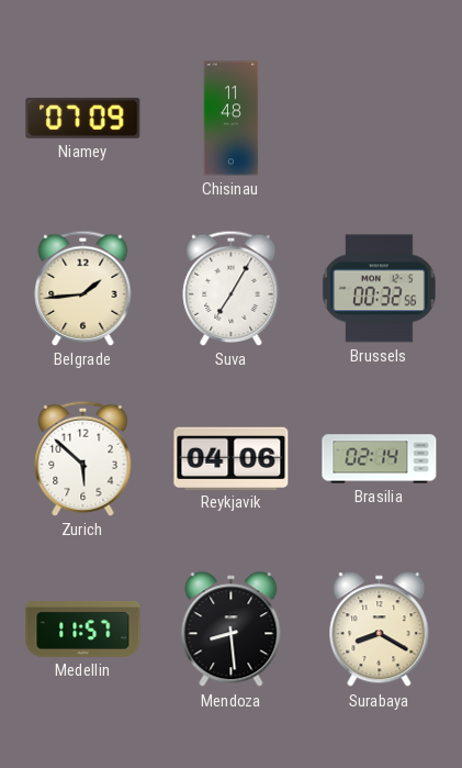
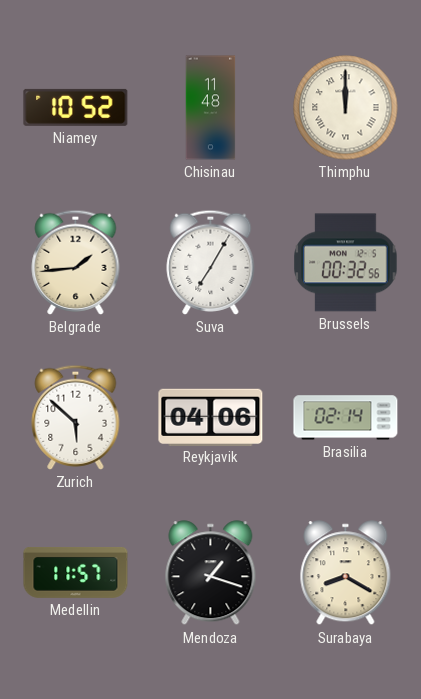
Niamey: 07:09 -> 10:52
Thimphu: none -> 12:00
Mendoza: 8:29 -> 1:18
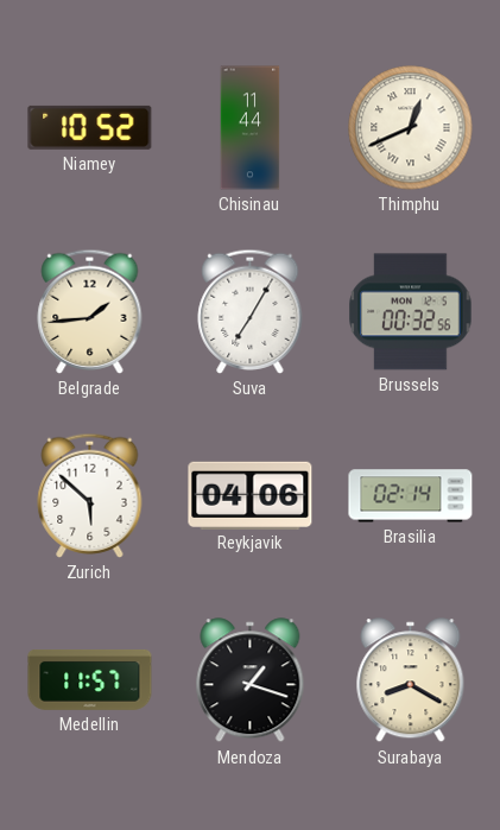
Chisinau: 11:48 -> 11:44
Thimphu: 12:00 -> 12:41
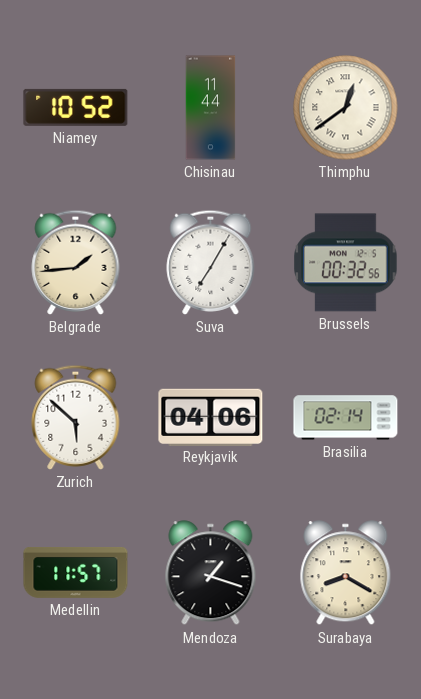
Thimphu: 12:41 -> 12:39
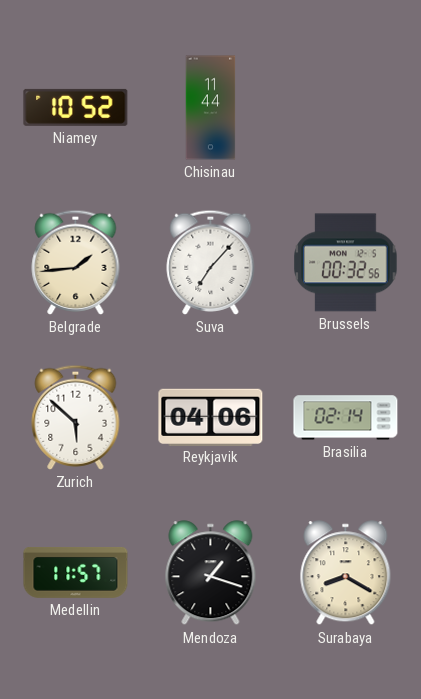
Thimphu: 12:39 -> none
Suva: 7:05 -> 7:07
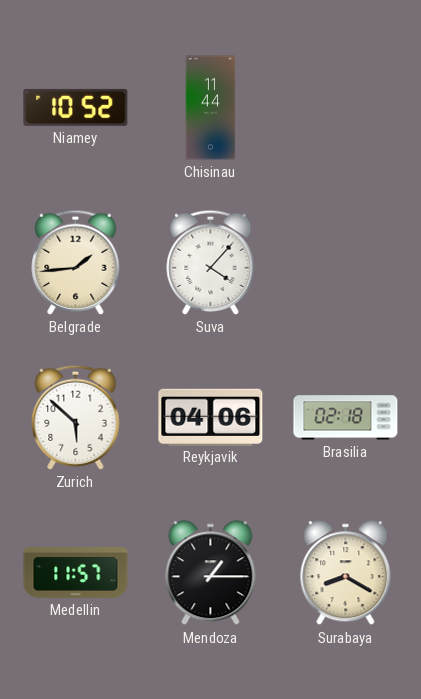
Suva: 7:07 -> 4:07
Brussels: 00:32 -> none
Brasilia: 02:14 -> 02:18
Mendoza: 1:18 -> 1:15
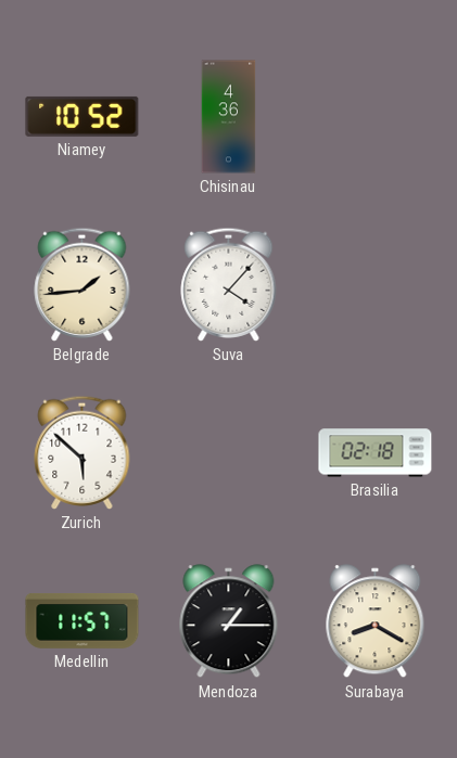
Chisinau: 11:44 -> 4:36
Reykjavik: 04:06 -> none
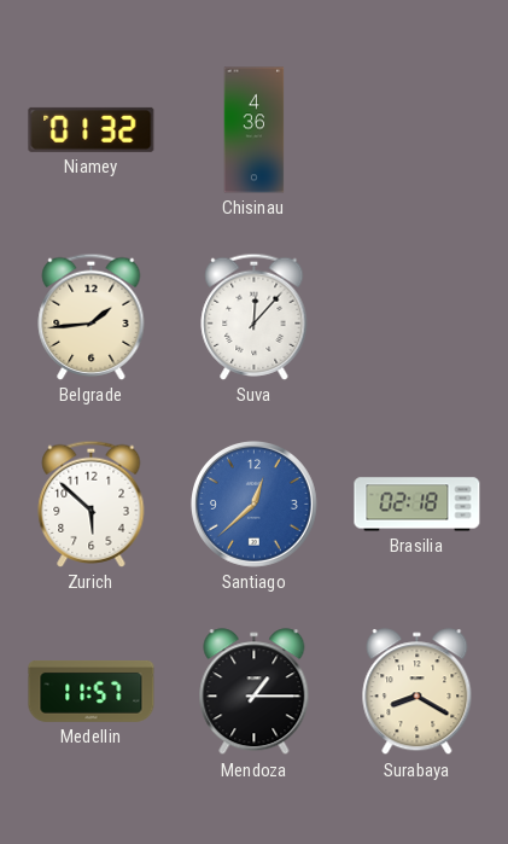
Niamey: 10:52 -> 01:32
Suva: 4:07 -> 12:07
Santiago: none -> 12:38
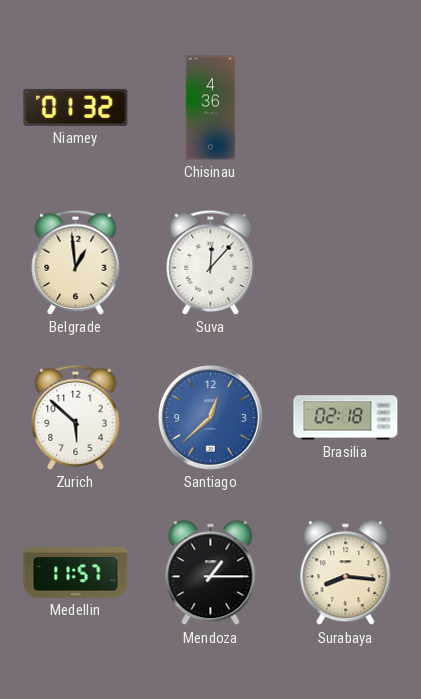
Belgrade: 1:44 -> 12:59
Surabaya: 8:20 -> 8:16
